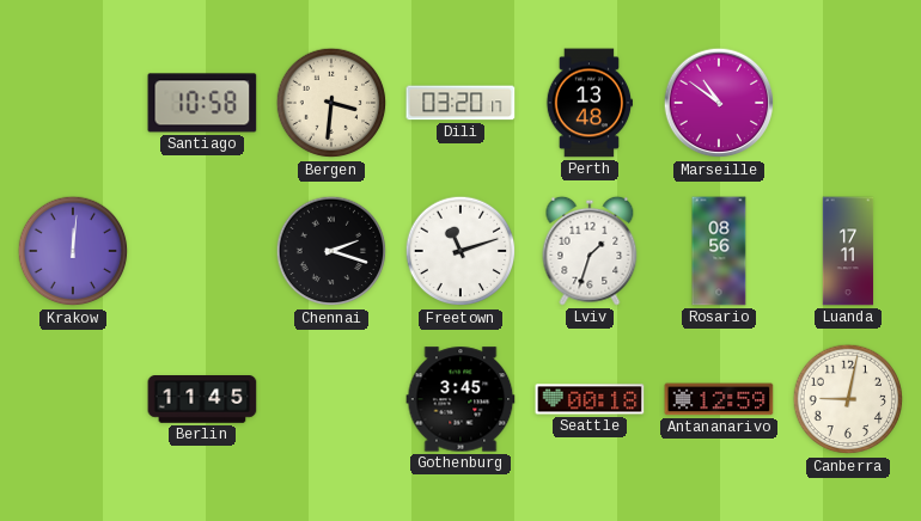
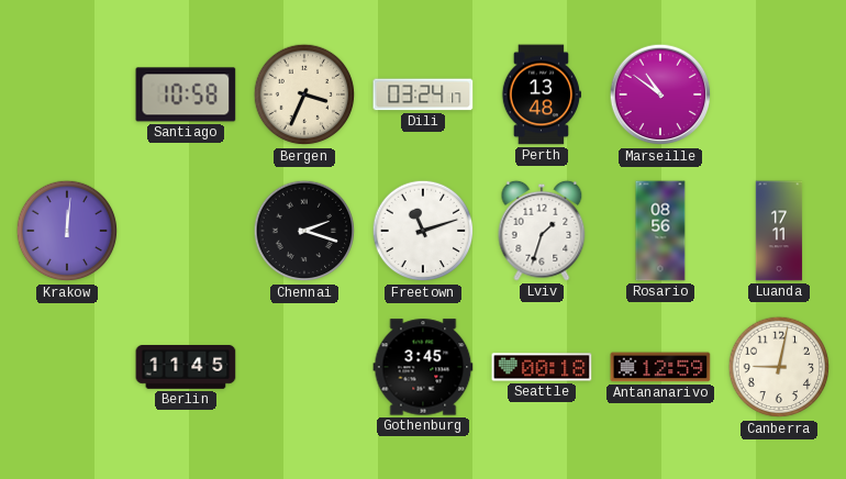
Bergen: 3:31 -> 3:34
Dili: 03:20 -> 03:24
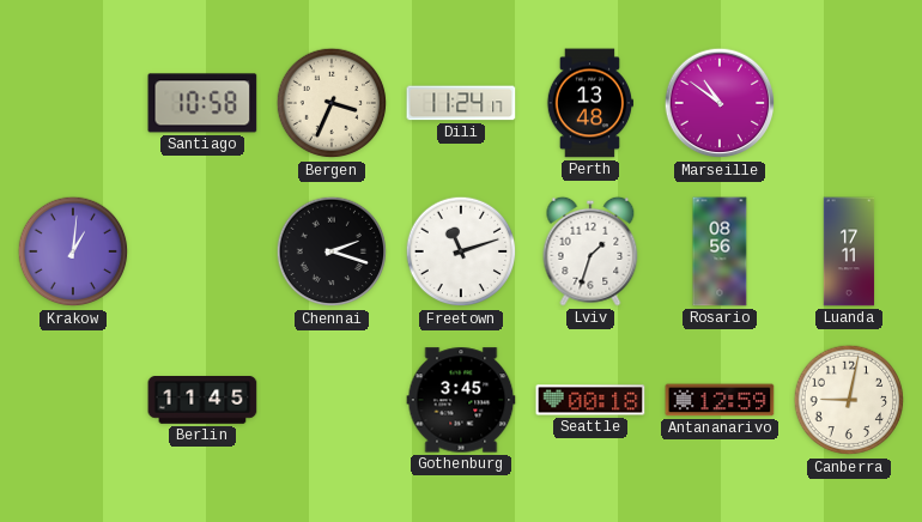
Dili: 03:24 -> 11:24
Krakow: 12:01 -> 1:01
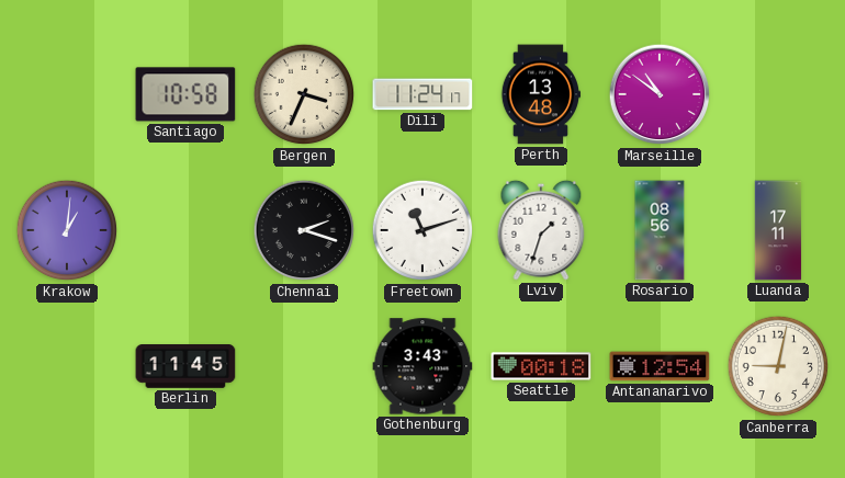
Gothenburg: 3:45 -> 3:43
Antananarivo: 12:59 -> 12:54
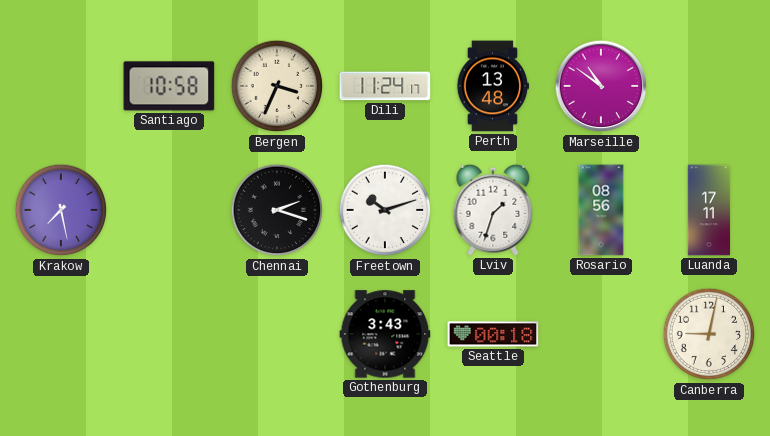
Krakow: 1:01 -> 7:28
Freetown: 11:12 -> 10:12
Berlin: 11:45 -> none
Antananarivo: 12:54 -> none
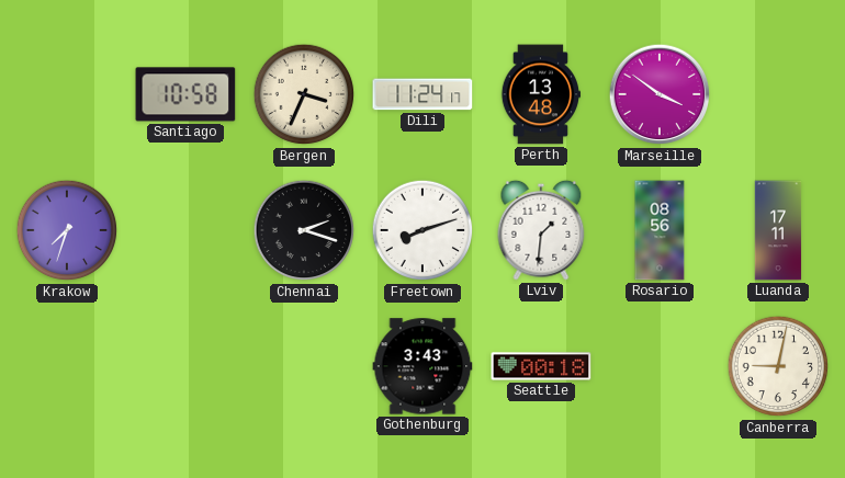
Marseille: 10:51 -> 3:51
Krakow: 7:28 -> 7:33
Freetown: 10:12 -> 8:12
Lviv: 1:33 -> 1:31
